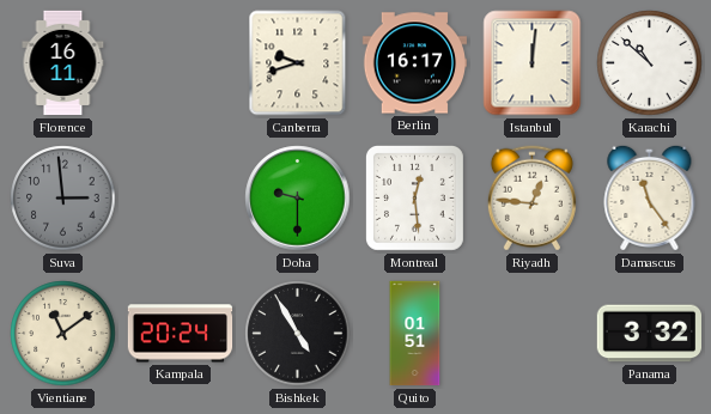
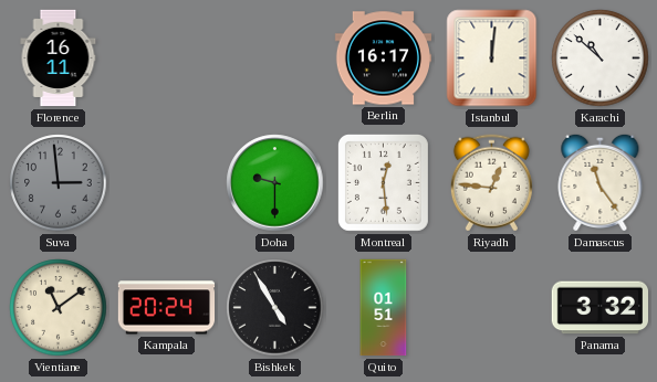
Canberra: 9:42 -> none
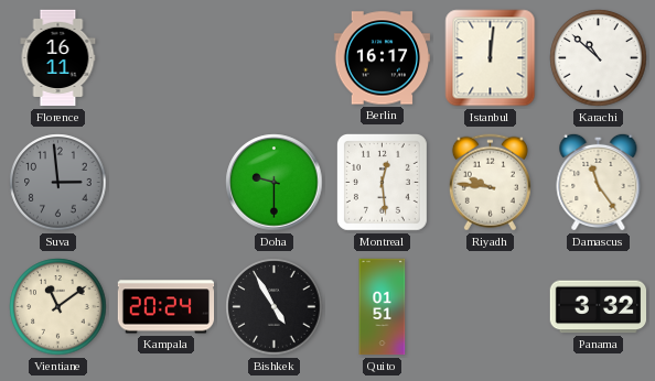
Riyadh: 12:46 -> 9:46
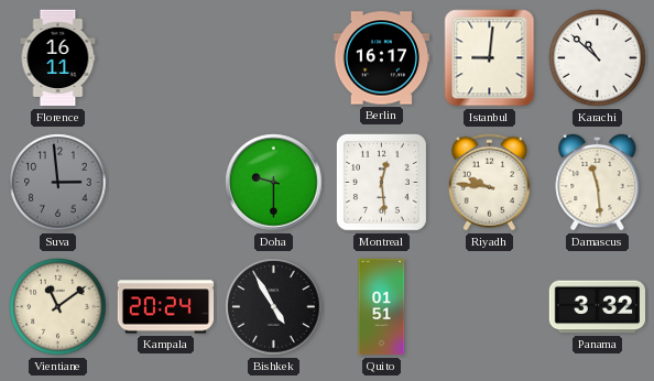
Istanbul: 12:01 -> 9:01
Damascus: 11:24 -> 11:29
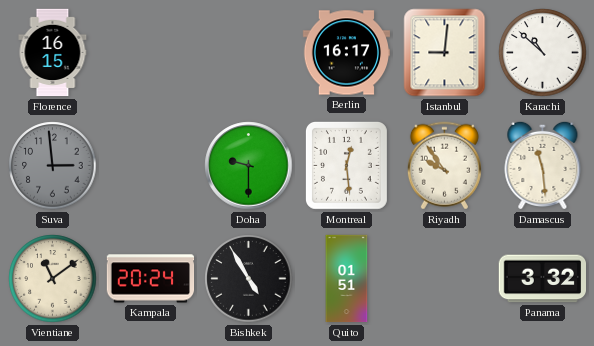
Florence: 16:11 -> 16:15
Riyadh: 9:46 -> 9:54
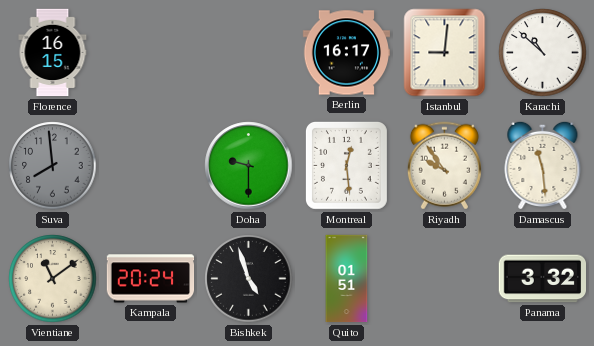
Suva: 2:59 -> 7:59
Bishkek: 4:55 -> 4:57
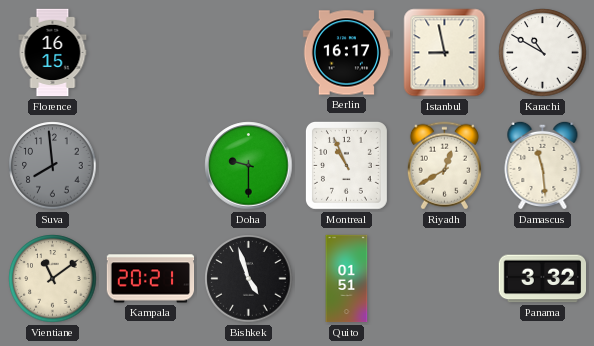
Istanbul: 9:01 -> 8:58
Karachi: 10:52 -> 10:50
Montreal: 12:29 -> 10:56
Riyadh: 9:54 -> 12:40
Kampala: 20:24 -> 20:21
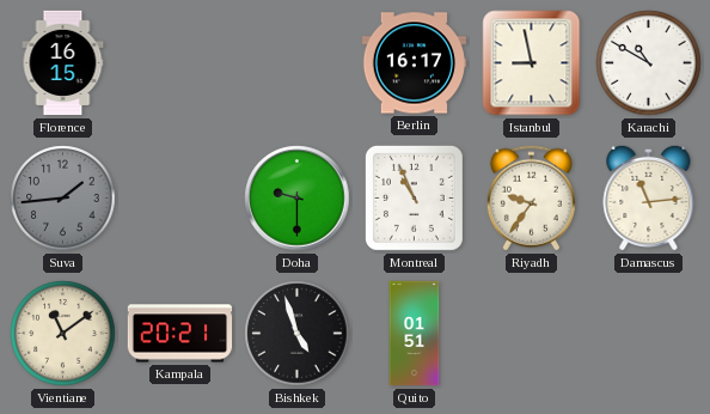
Suva: 7:59 -> 1:44
Riyadh: 12:40 -> 9:36
Damascus: 11:29 -> 11:14
Panama: 3:32 -> none
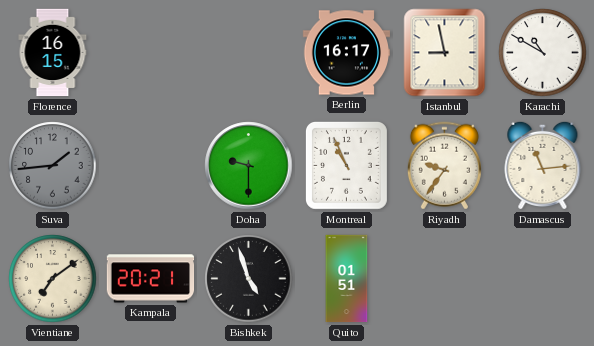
Vientiane: 11:09 -> 7:09
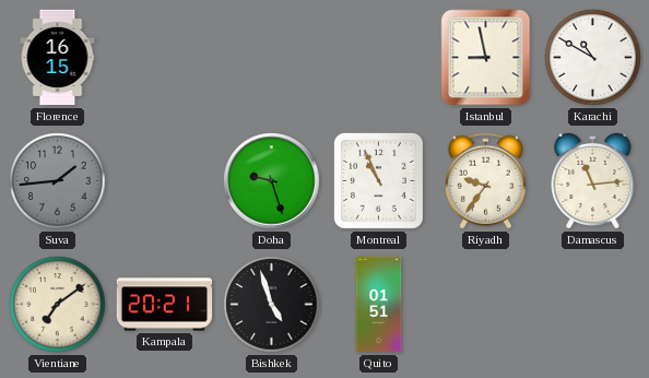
Berlin: 16:17 -> none
Doha: 9:30 -> 9:27
